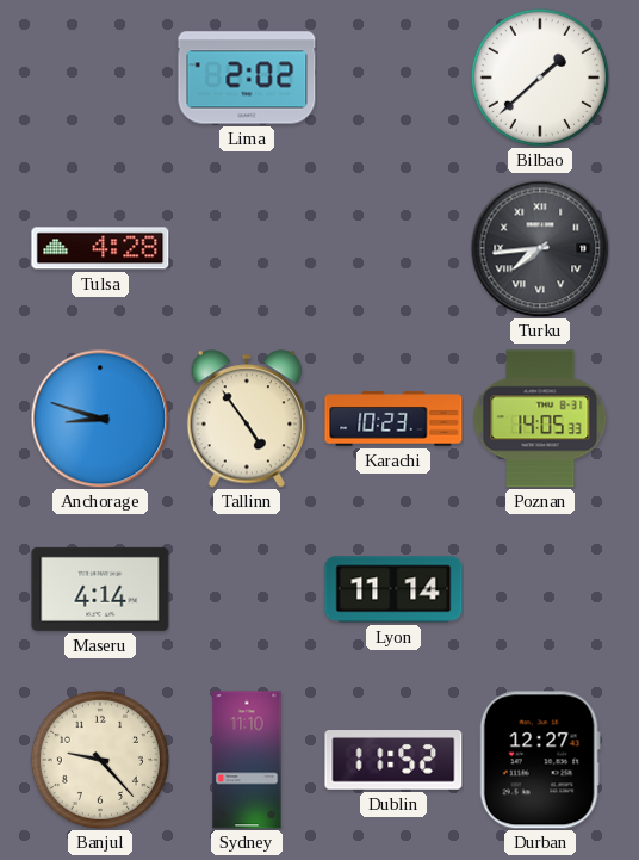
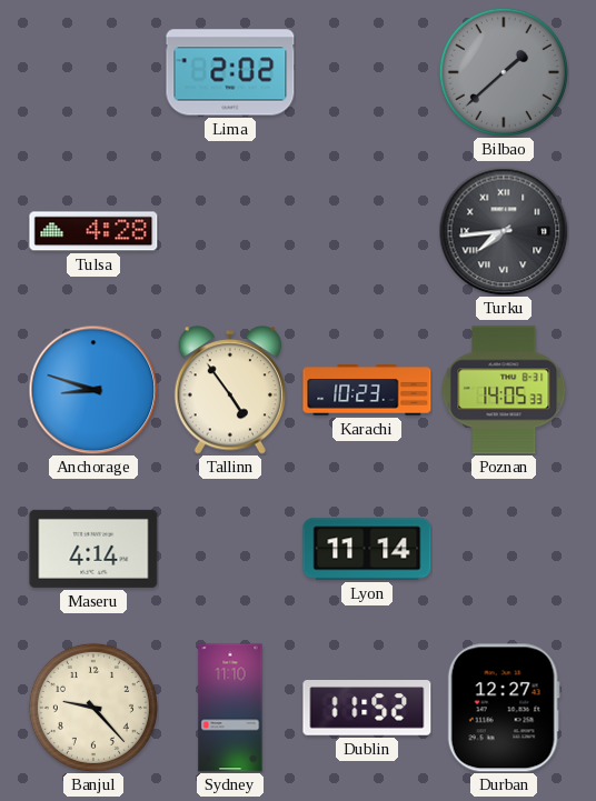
Bilbao dial: white -> grey
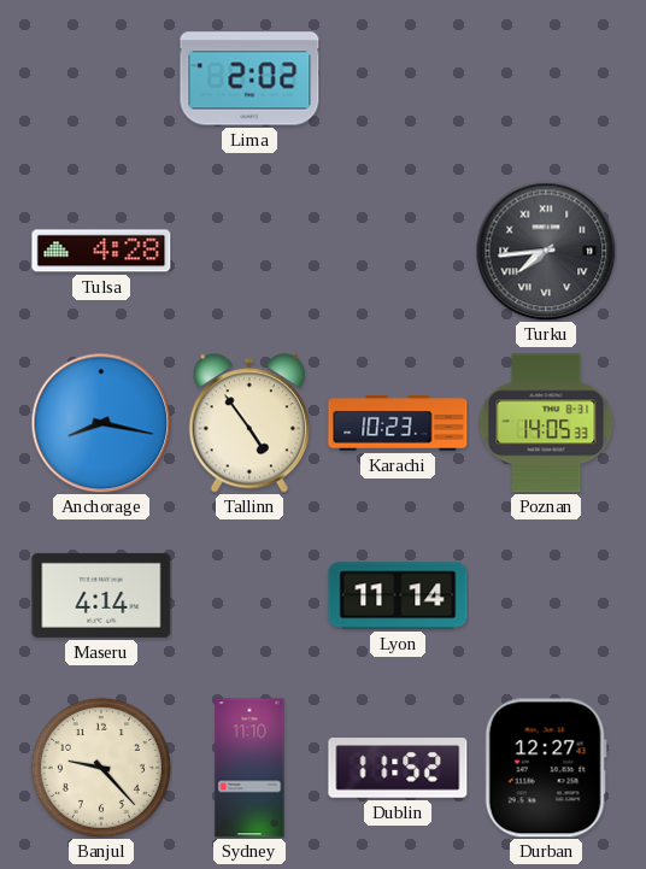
Bilbao: 1:38 -> none
Anchorage: 8:48 -> 8:17
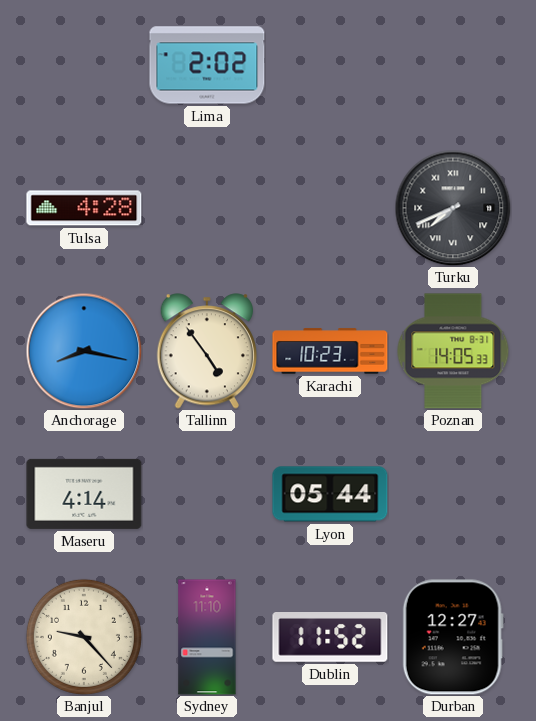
Turku: 7:44 -> 7:41
Lyon: 11:14 -> 05:44
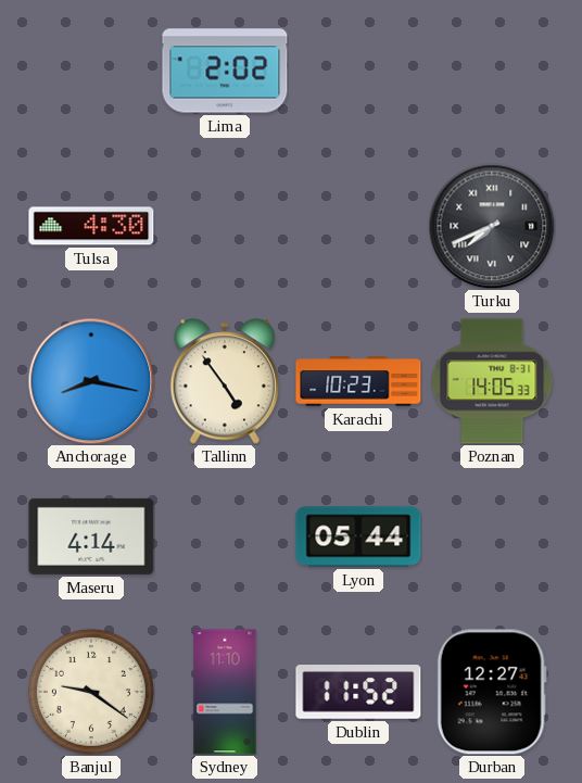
Tulsa: 4:28 -> 4:30
Banjul: 9:23 -> 9:21
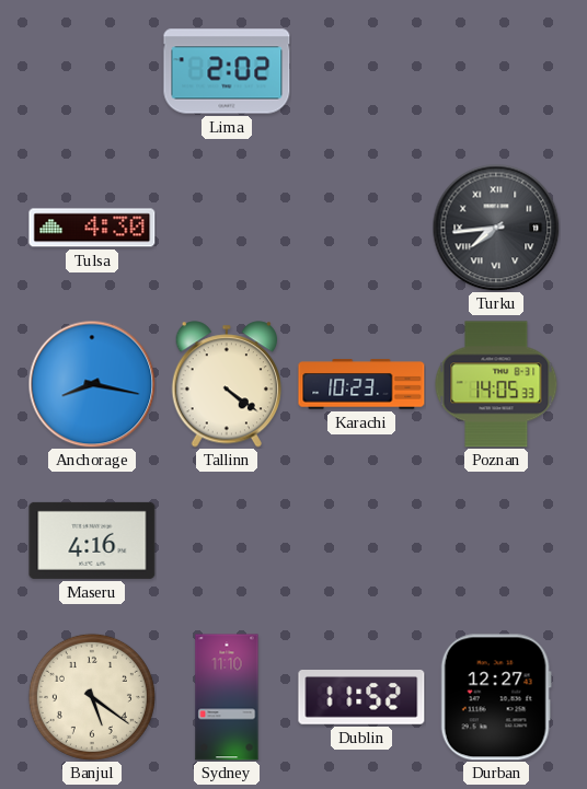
Turku: 7:41 -> 7:44
Tallinn: 4:54 -> 4:21
Maseru: 4:14 -> 4:16
Lyon: 05:44 -> none
Banjul: 9:21 -> 5:21
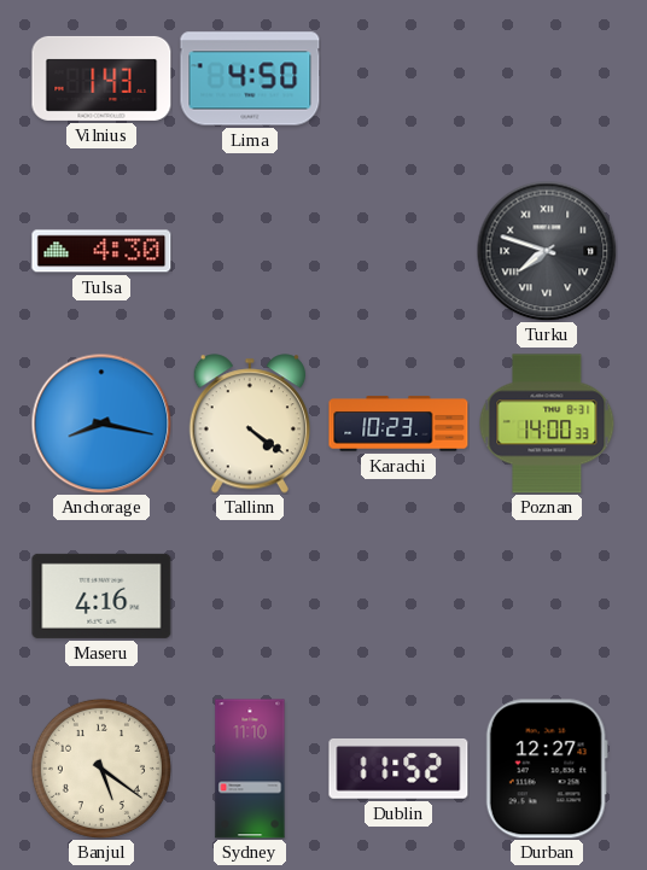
Vilnius: none -> 1:43
Lima: 2:02 -> 4:50
Turku: 7:44 -> 7:48
Poznan: 14:05 -> 14:00
